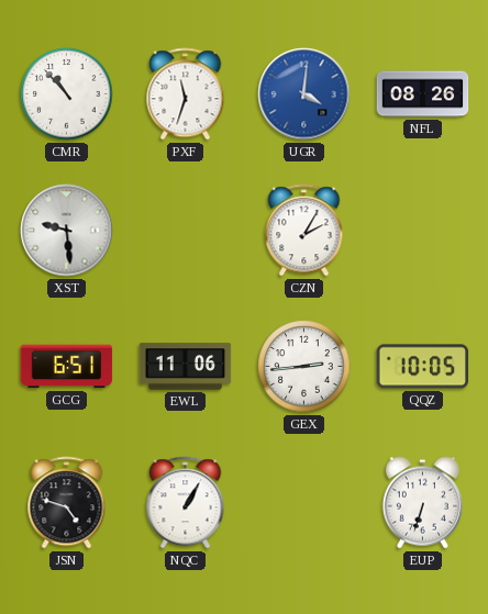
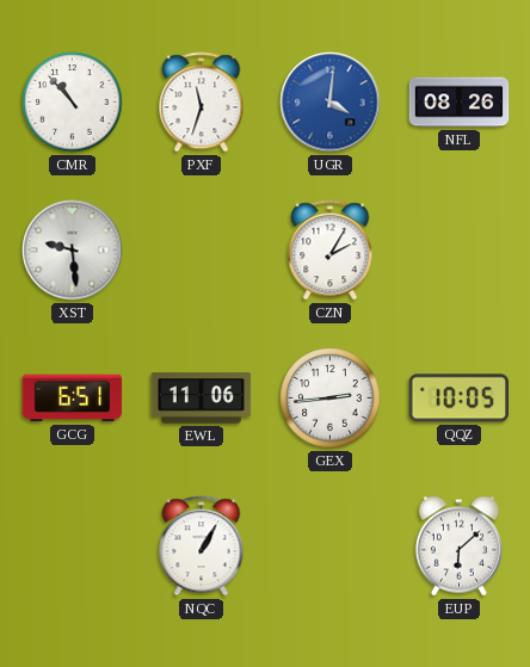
JSN: 4:48 -> none
EUP: 6:33 -> 6:08
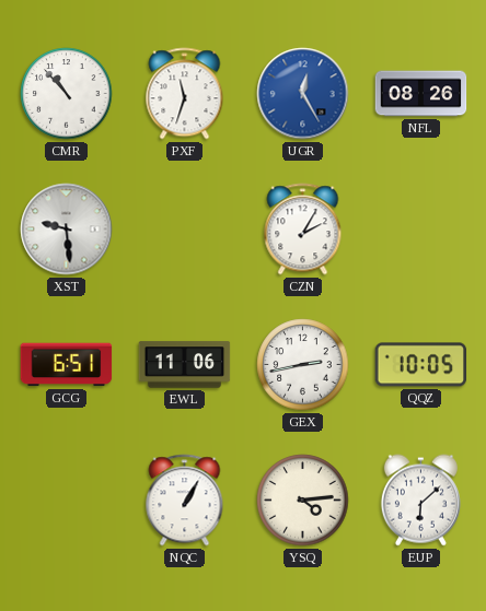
UGR: 4:01 -> 12:25
GEX: 2:44 -> 2:43
YSQ: none -> 4:14
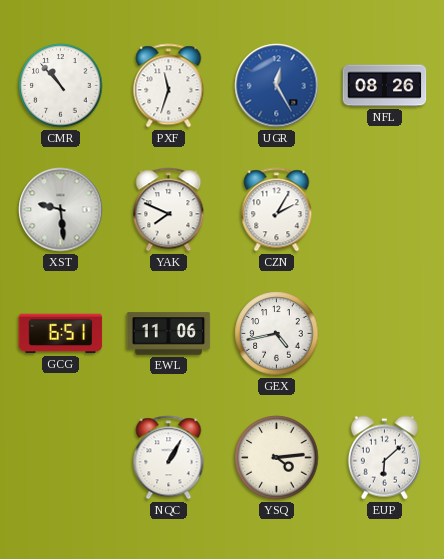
YAK: none -> 7:49
GEX: 2:43 -> 4:43
QQZ: 10:05 -> none
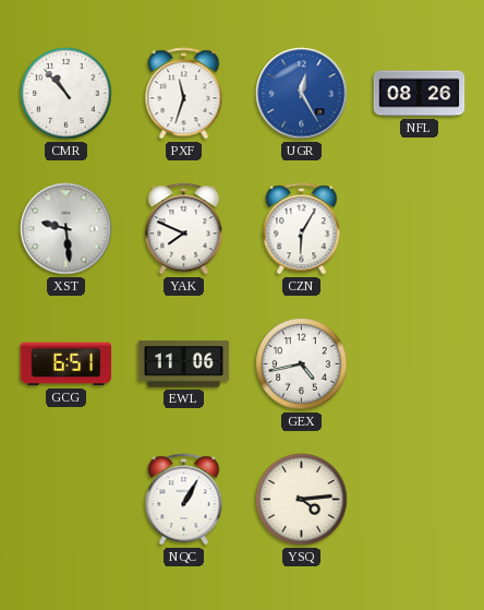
CZN: 2:05 -> 6:05
EUP: 6:08 -> none
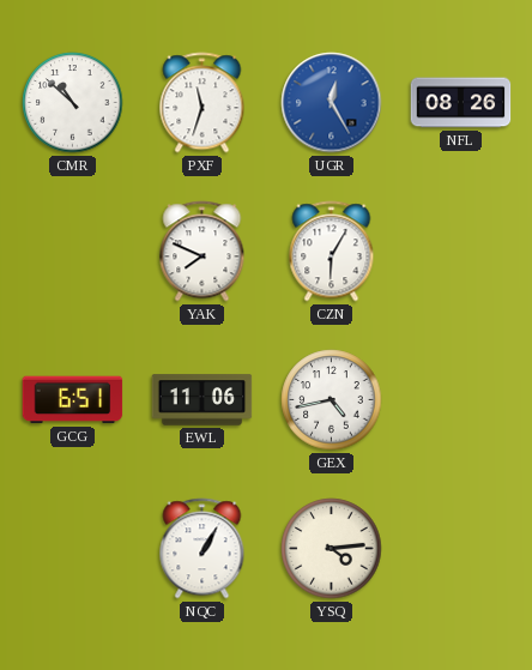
CMR: 10:53 -> 10:52
XST: 9:29 -> none
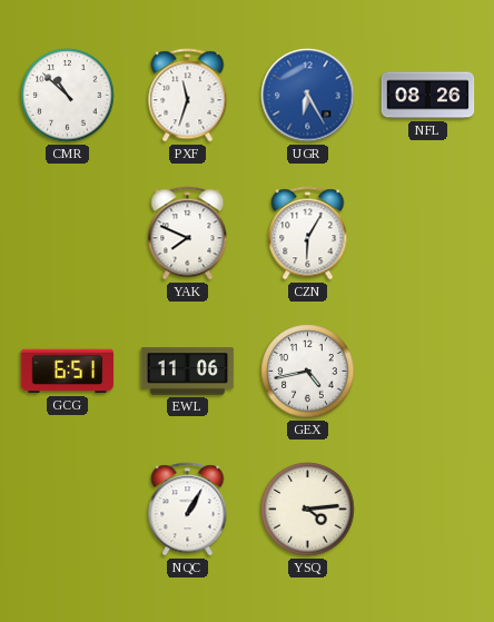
UGR: 12:25 -> 6:25
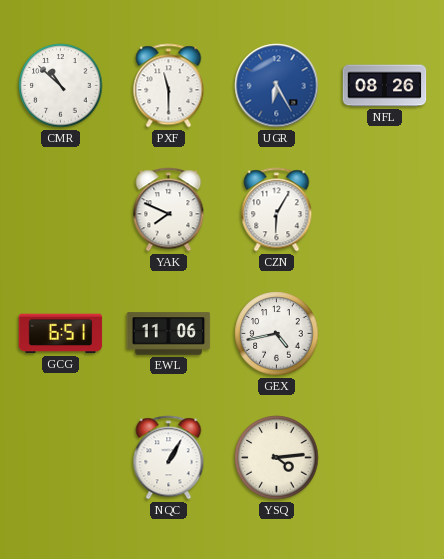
PXF: 11:33 -> 11:30
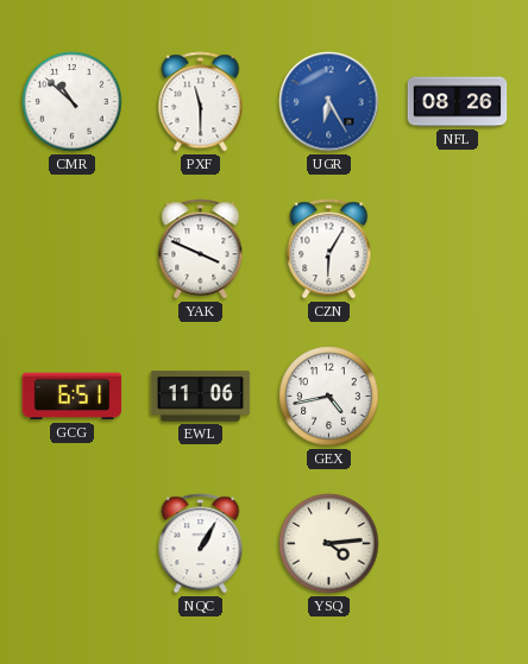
YAK: 7:49 -> 3:49
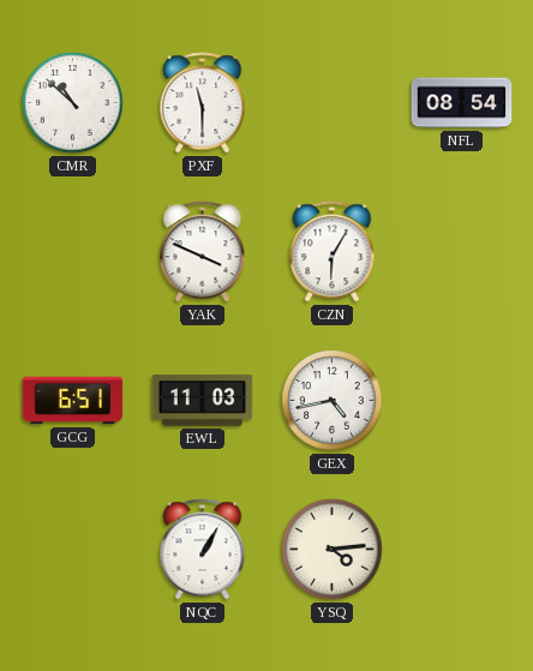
UGR: 6:25 -> none
NFL: 08:26 -> 08:54
EWL: 11:06 -> 11:03
